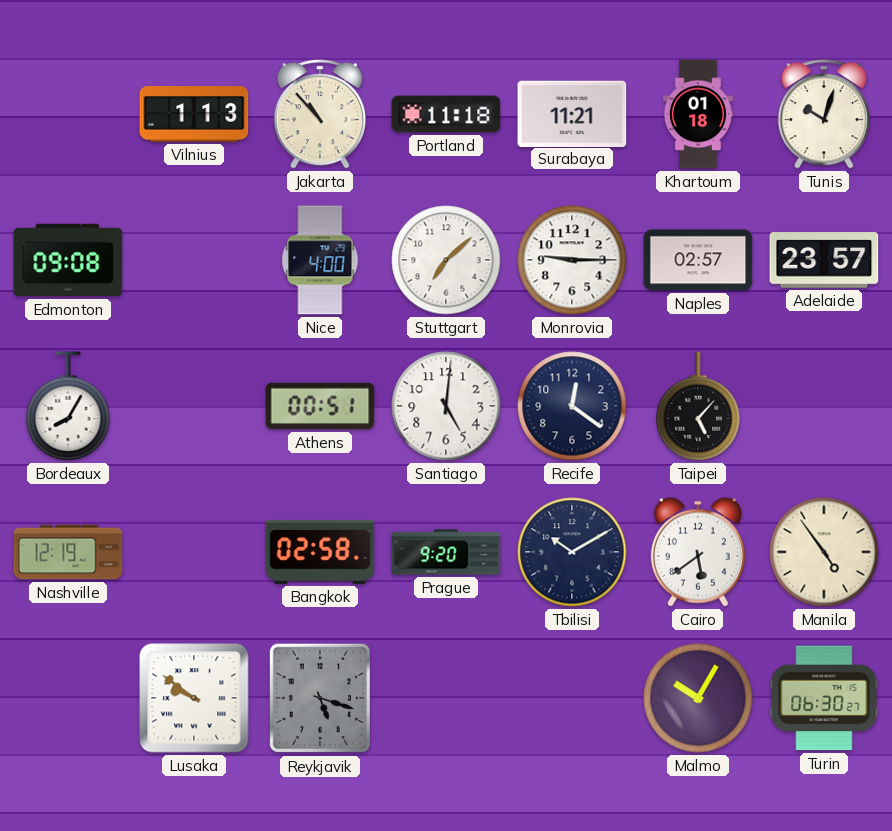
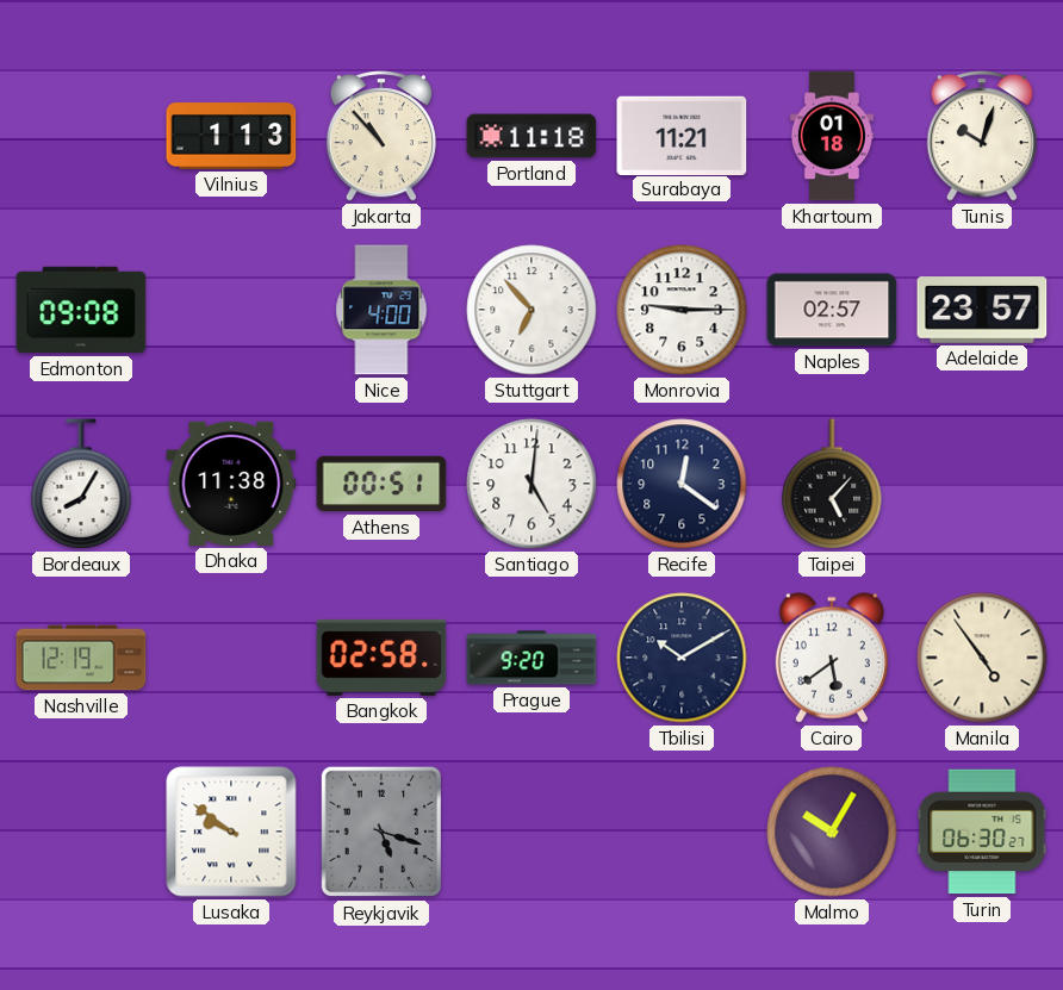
Stuttgart: 7:08 -> 6:53
Dhaka: none -> 11:38
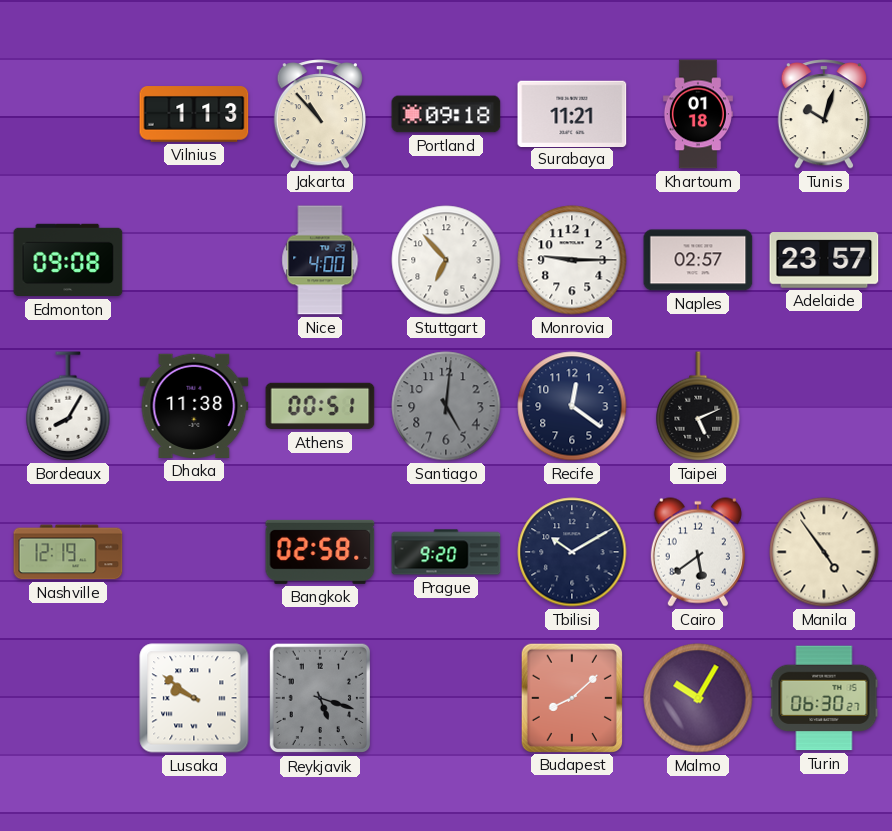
Portland: 11:18 -> 09:18
Santiago dial: white -> grey
Taipei: 5:07 -> 5:11
Budapest: none -> 8:08
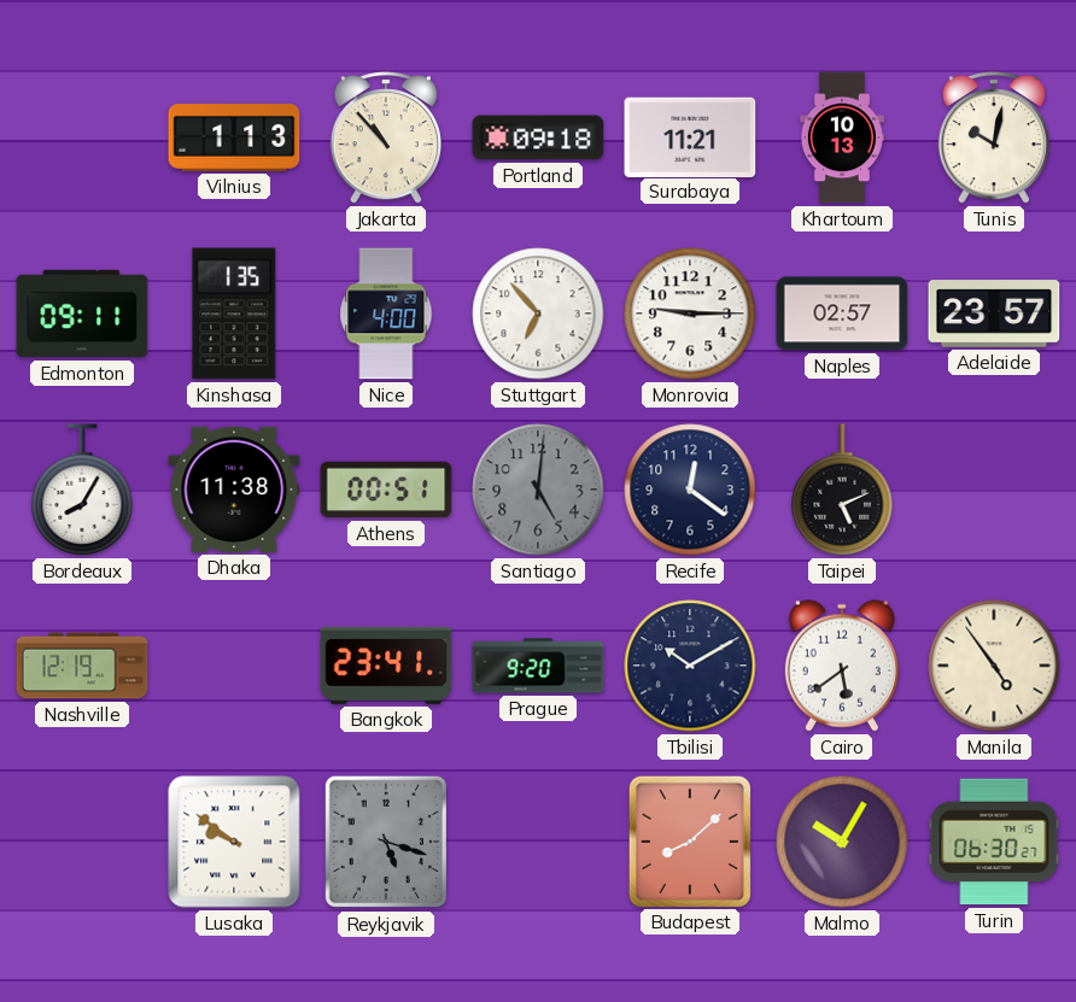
Khartoum: 01:18 -> 10:13
Tunis: 10:03 -> 10:02
Edmonton: 09:08 -> 09:11
Kinshasa: none -> 1:35
Bangkok: 02:58 -> 23:41
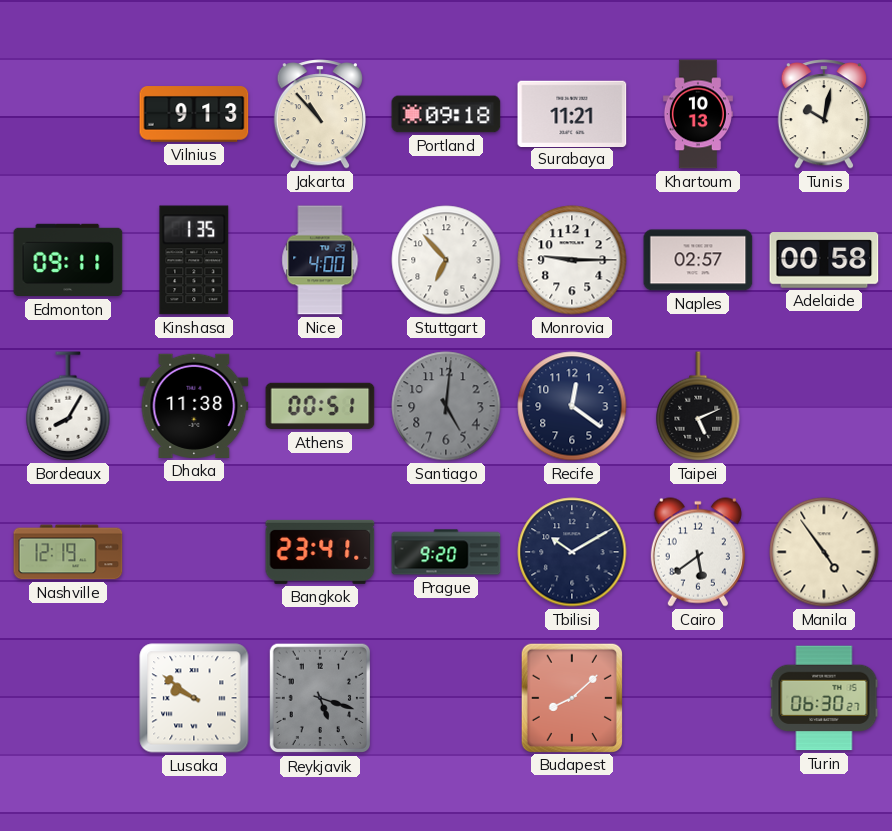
Vilnius: 1:13 -> 9:13
Adelaide: 23:57 -> 00:58
Malmo: 10:05 -> none
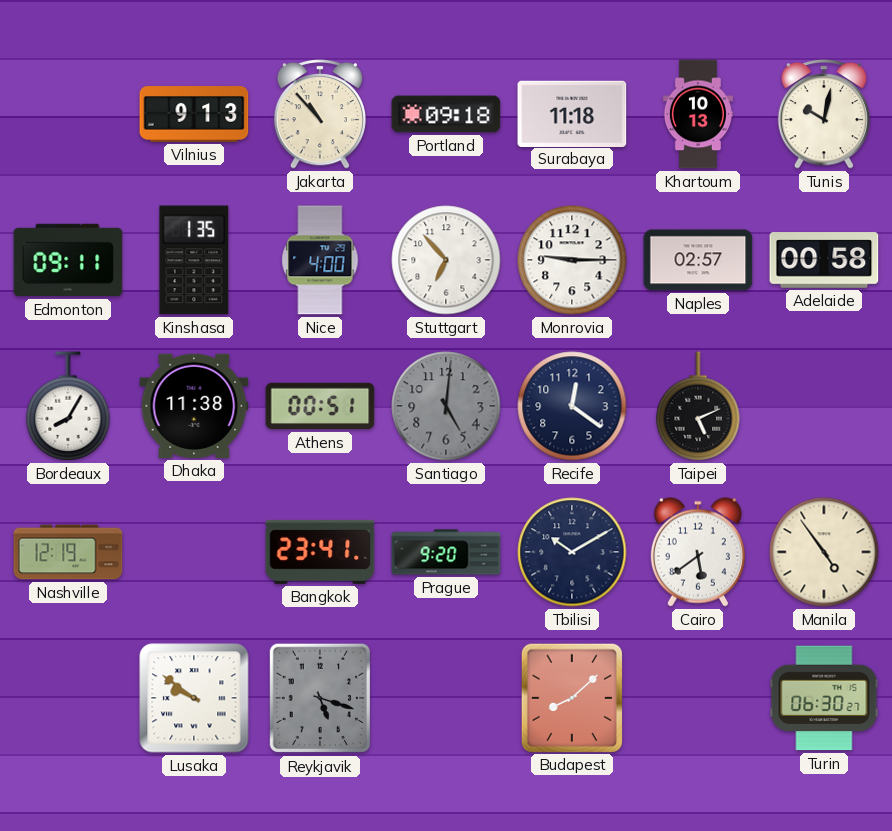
Surabaya: 11:21 -> 11:18
